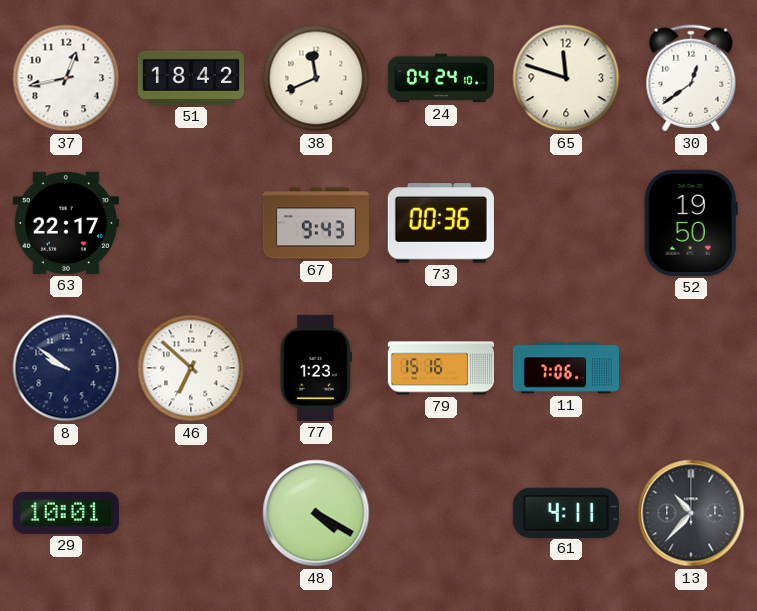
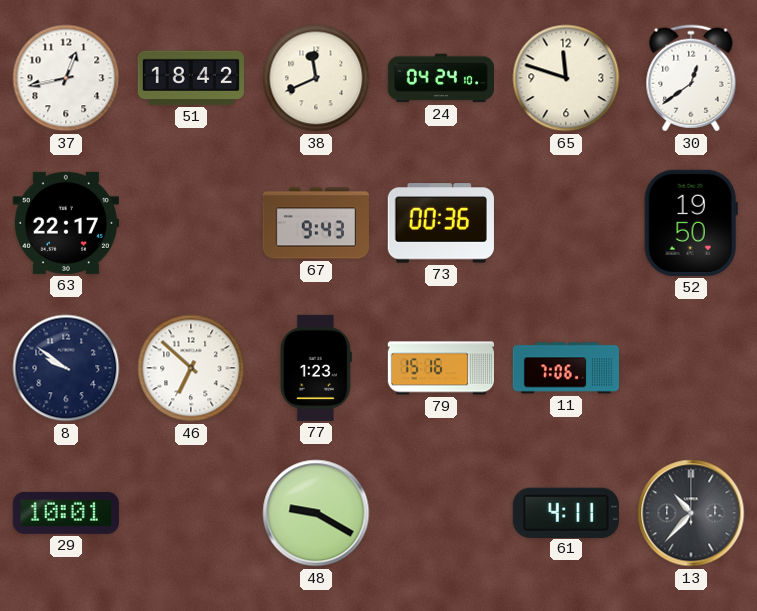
48: 4:20 -> 9:20
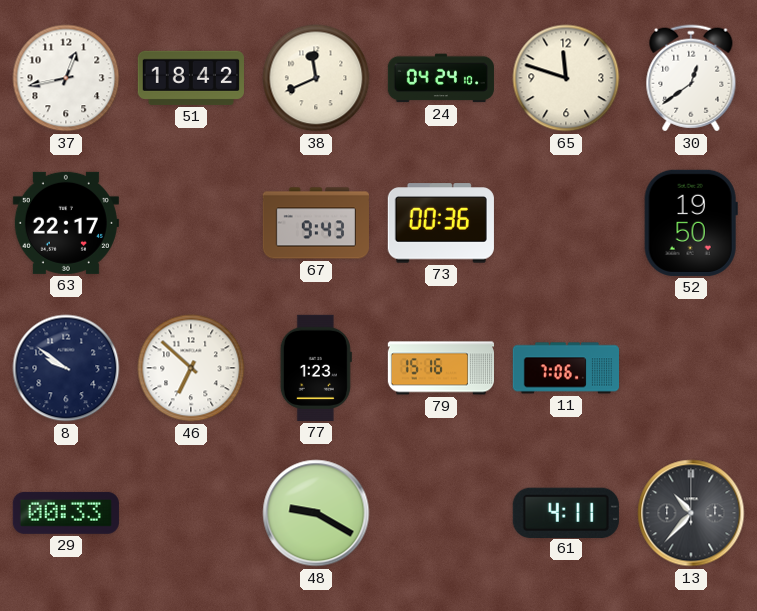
29: 10:01 -> 00:33
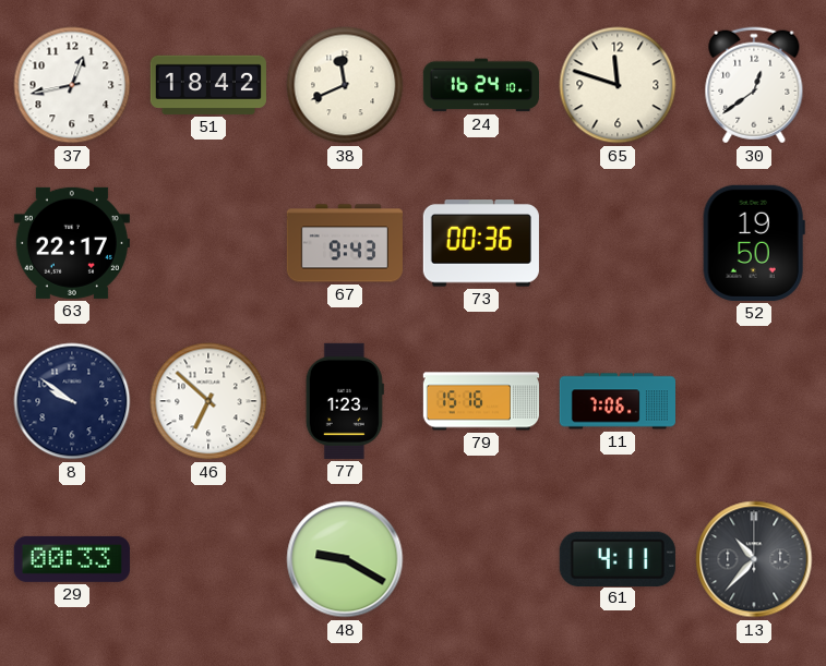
24: 04:24 -> 16:24
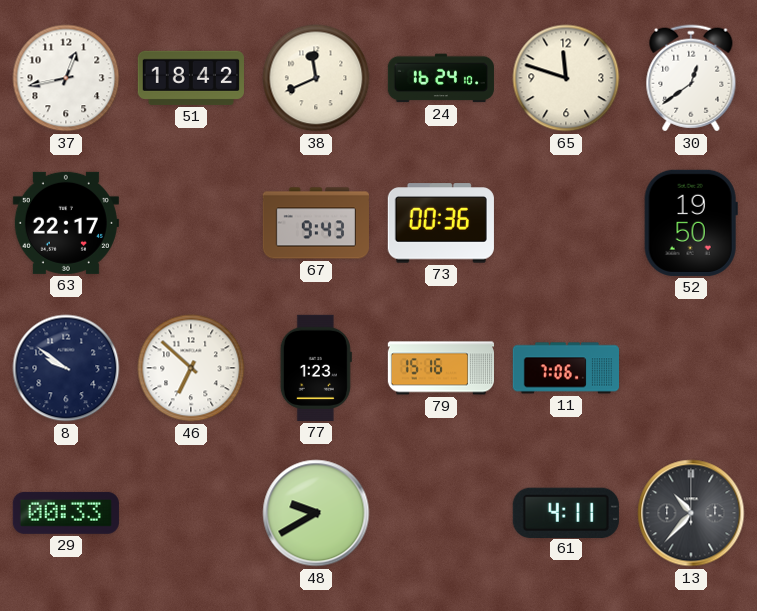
48: 9:20 -> 9:40
